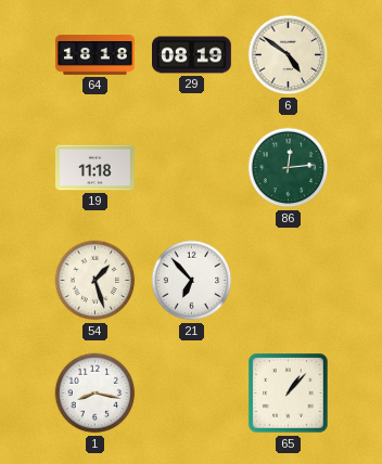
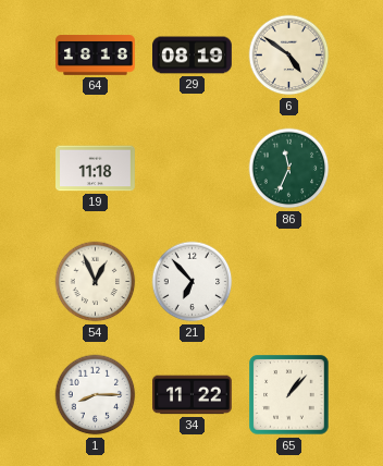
86: 12:14 -> 11:34
54: 1:27 -> 12:56
1: 8:17 -> 8:15
34: none -> 11:22
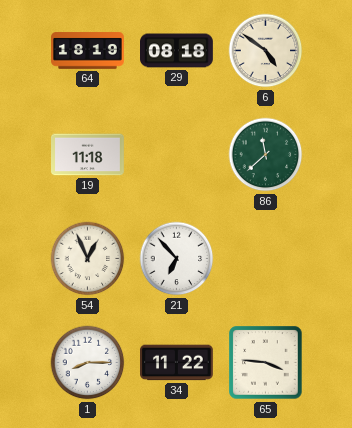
64: 18:18 -> 18:19
29: 08:19 -> 08:18
86: 11:34 -> 11:38
65: 1:07 -> 3:46
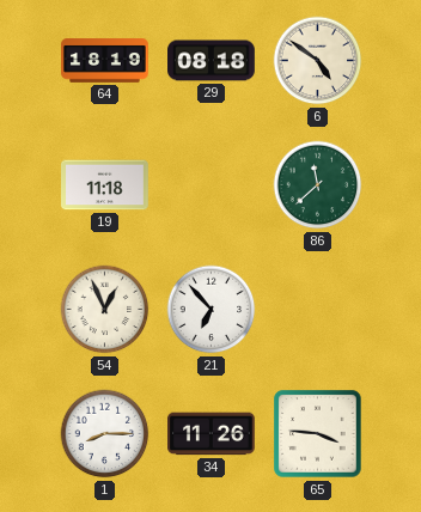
34: 11:22 -> 11:26
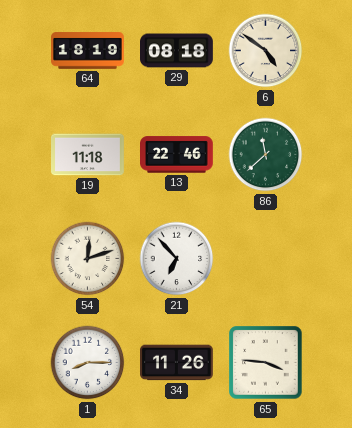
13: none -> 22:46
54: 12:56 -> 12:12
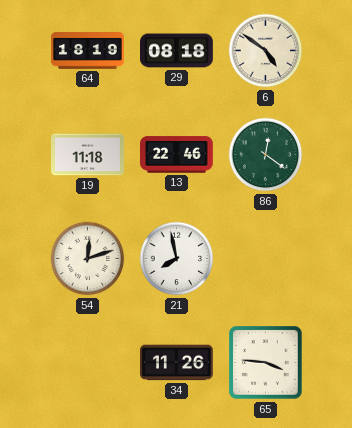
86: 11:38 -> 12:21
21: 6:53 -> 7:58
1: 8:15 -> none
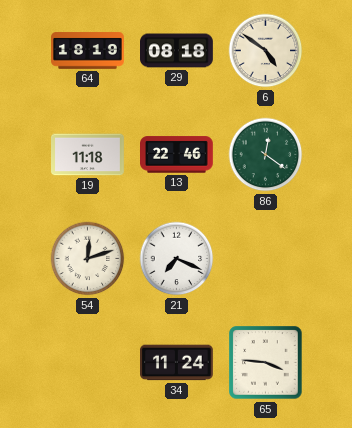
21: 7:58 -> 7:19
34: 11:26 -> 11:24
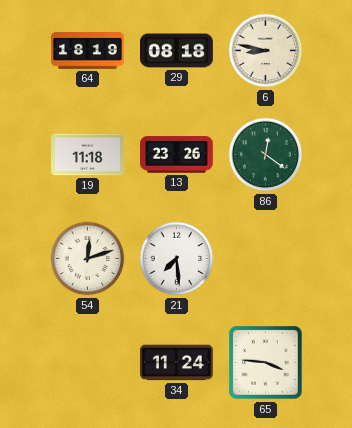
6: 4:51 -> 8:47
13: 22:46 -> 23:26
21: 7:19 -> 7:29
